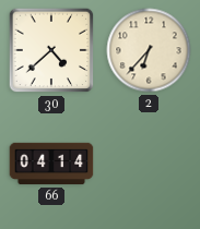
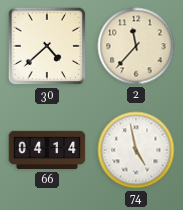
2: 6:37 -> 11:37
74: none -> 4:58
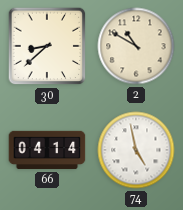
30: 4:38 -> 8:38
2: 11:37 -> 10:50
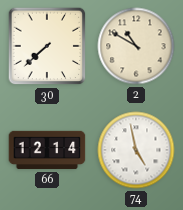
30: 8:38 -> 7:38
66: 04:14 -> 12:14
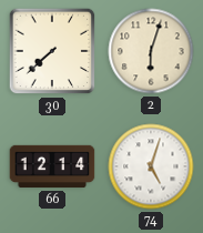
2: 10:50 -> 6:03
74: 4:58 -> 5:03
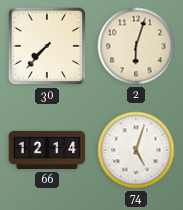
30: 7:38 -> 7:37
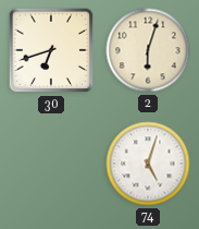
30: 7:37 -> 6:42
66: 12:14 -> none
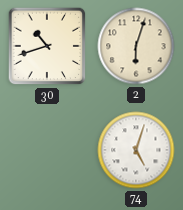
30: 6:42 -> 10:42
